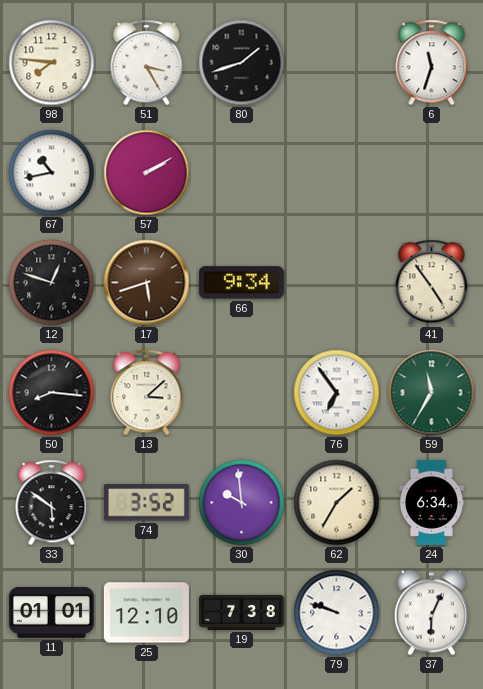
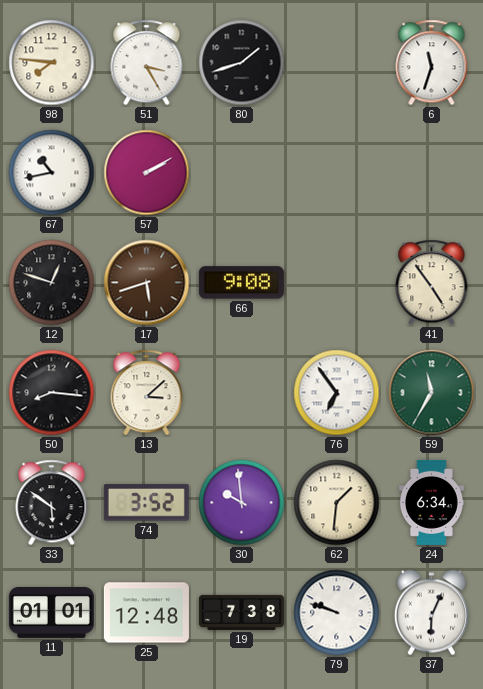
66: 9:34 -> 9:08
62: 1:35 -> 1:31
25: 12:10 -> 12:48
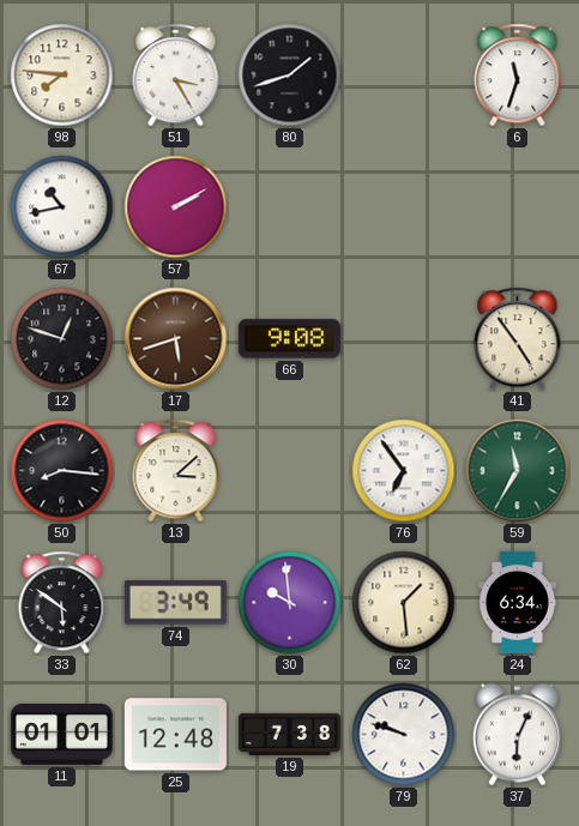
74: 3:52 -> 3:49
62: 1:31 -> 1:29
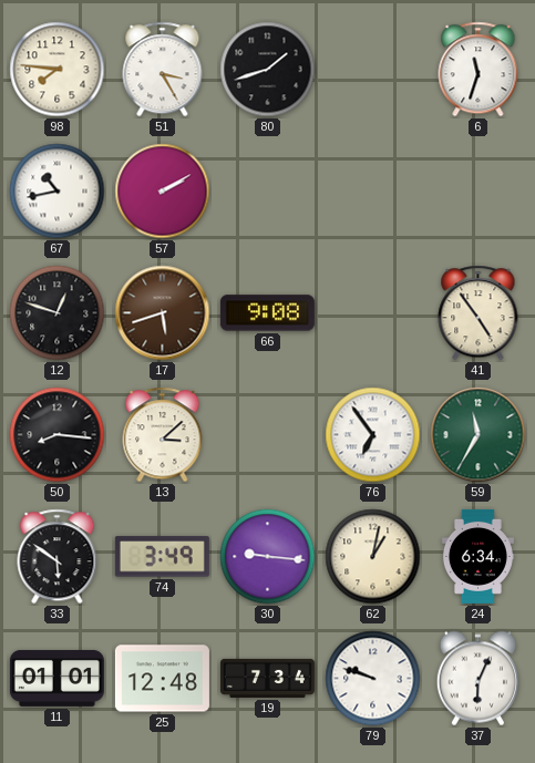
30: 9:59 -> 9:16
62: 1:29 -> 1:02
19: 7:38 -> 7:34
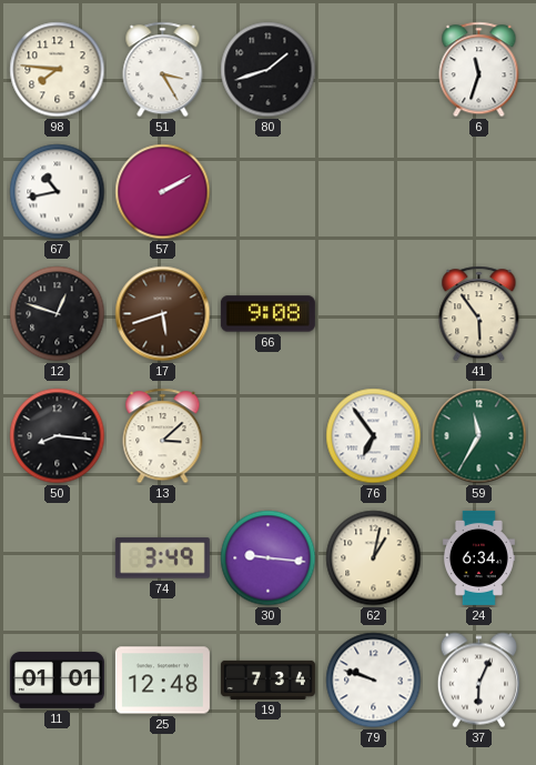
41: 4:54 -> 5:54
33: 5:51 -> none
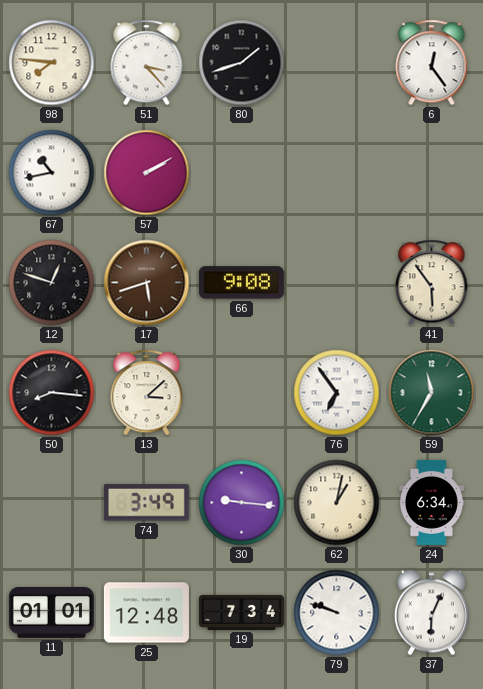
51: 3:25 -> 3:23
6: 11:33 -> 12:24
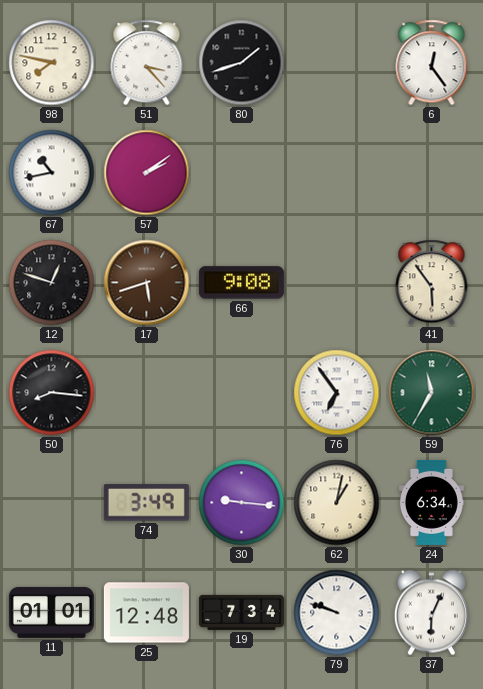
98: 7:46 -> 7:47
57: 2:10 -> 2:09
13: 3:08 -> none
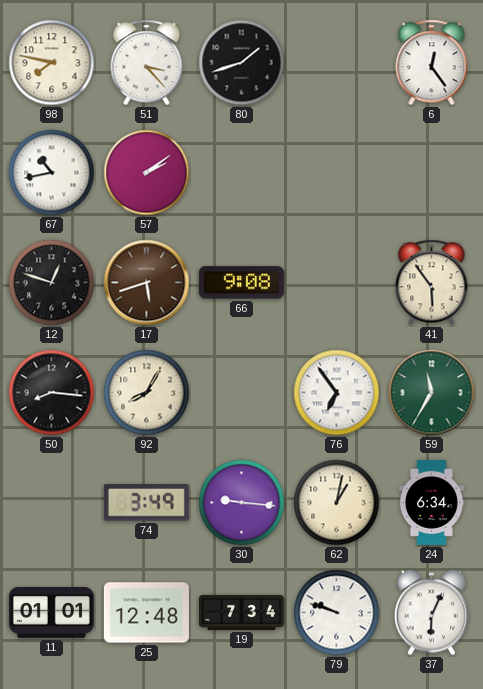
92: none -> 8:05
